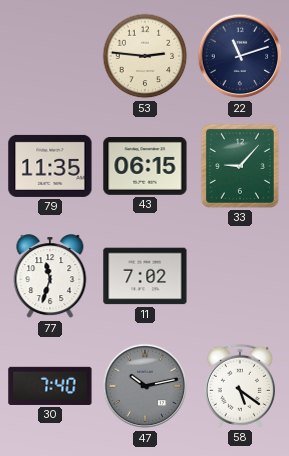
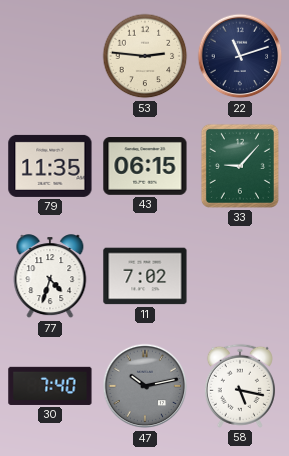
77: 11:33 -> 4:33
58: 5:21 -> 5:17
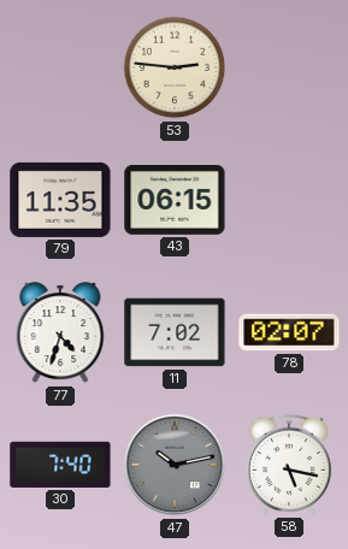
22: 11:12 -> none
33: 9:07 -> none
78: none -> 02:07
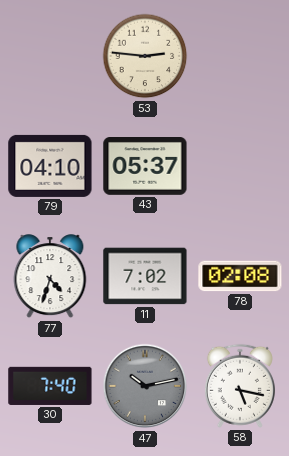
79: 11:35 -> 04:10
43: 06:15 -> 05:37
78: 02:07 -> 02:08
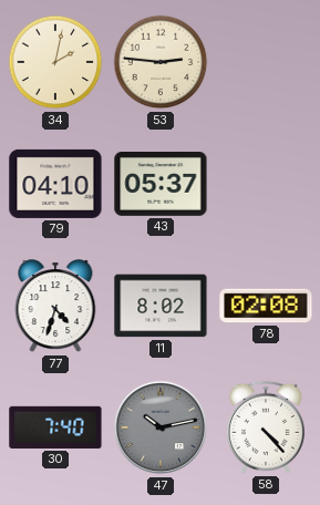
34: none -> 2:02
11: 7:02 -> 8:02
58: 5:17 -> 4:23
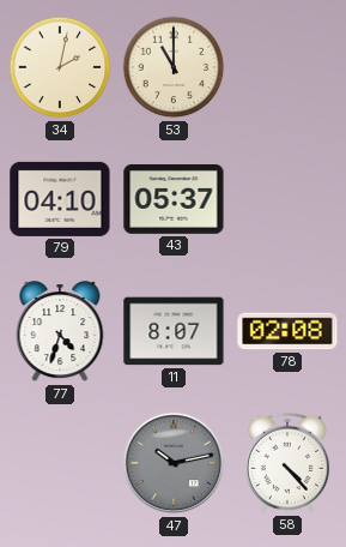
53: 2:46 -> 11:00
11: 8:02 -> 8:07
30: 7:40 -> none
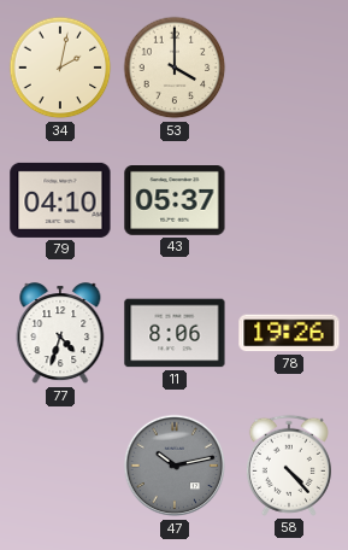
53: 11:00 -> 4:00
11: 8:07 -> 8:06
78: 02:08 -> 19:26
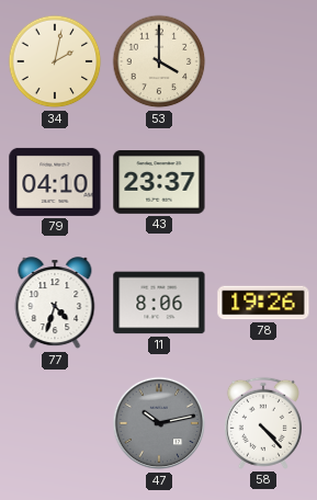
43: 05:37 -> 23:37
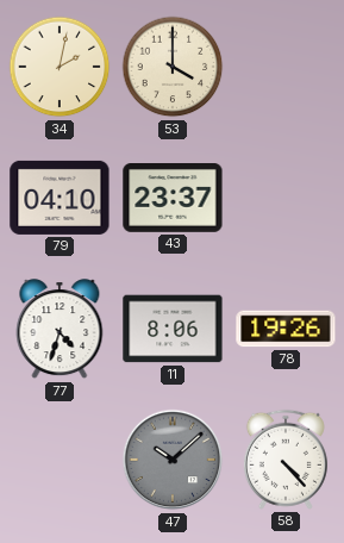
47: 10:13 -> 10:08
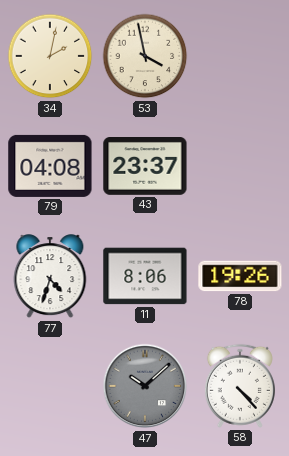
53: 4:00 -> 3:58
79: 04:10 -> 04:08
